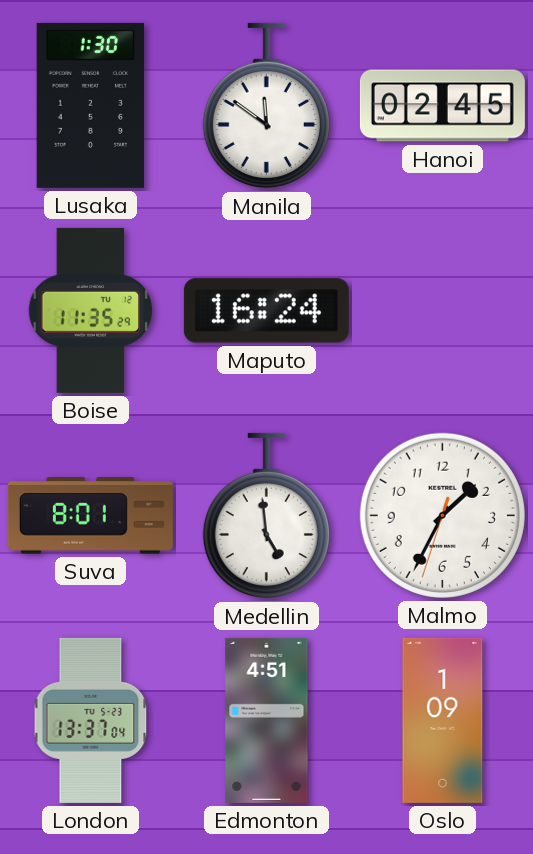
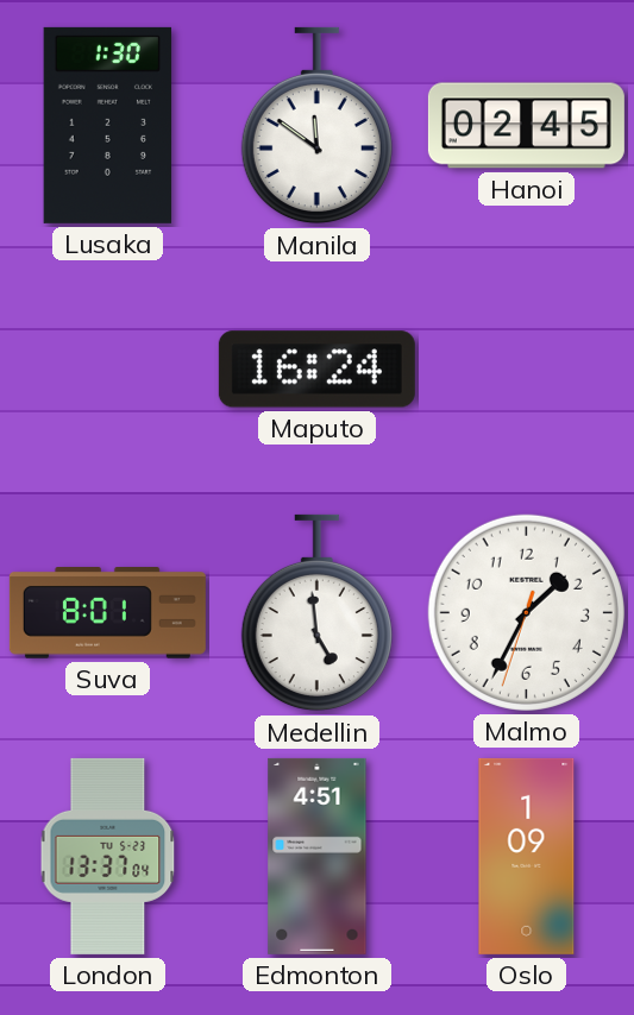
Boise: 11:35 -> none
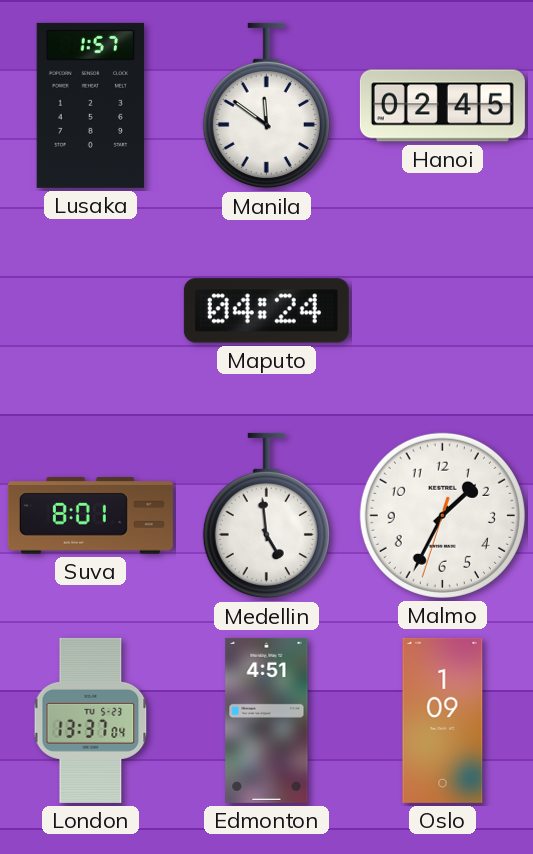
Lusaka: 1:30 -> 1:57
Maputo: 16:24 -> 04:24
